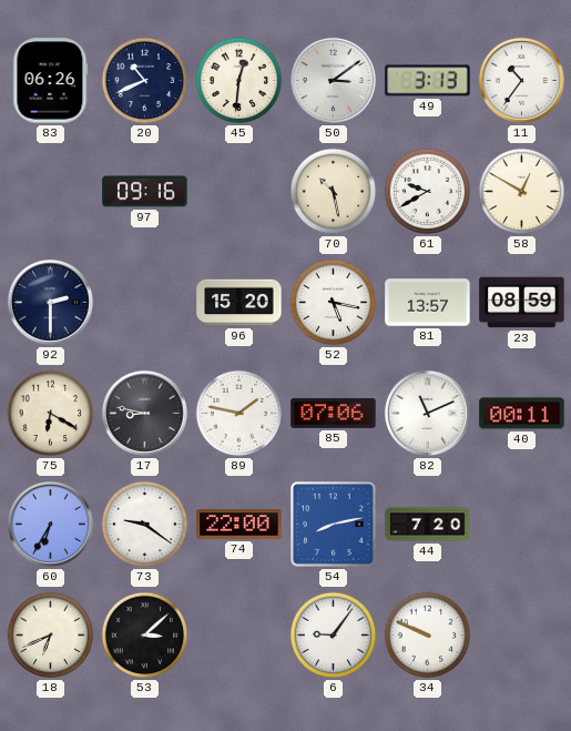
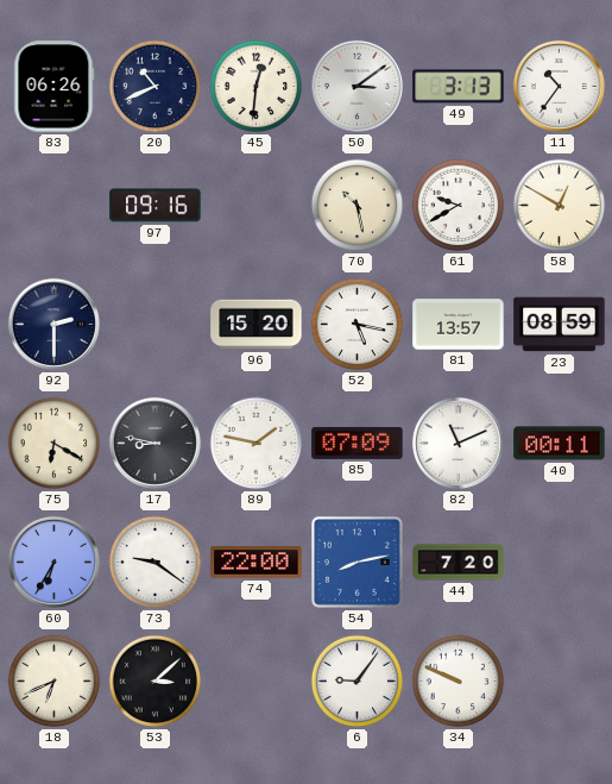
85: 07:06 -> 07:09
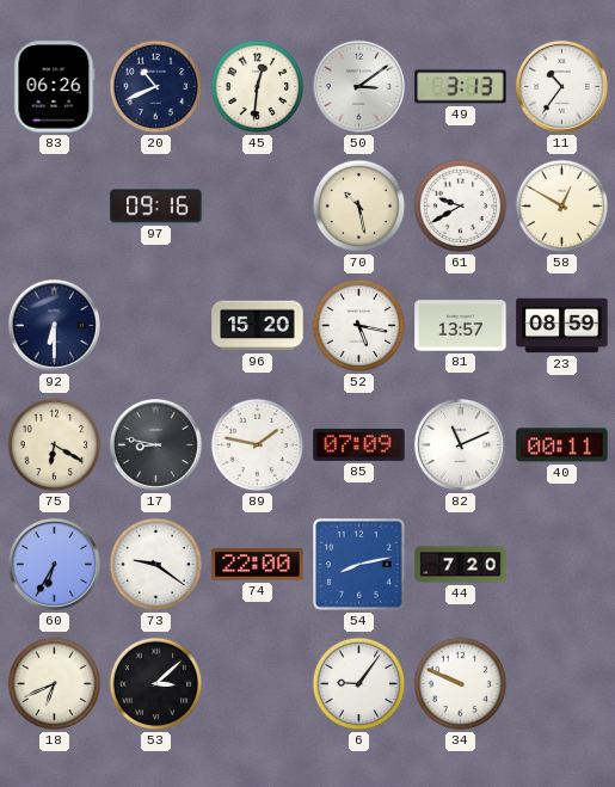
92: 2:30 -> 6:30
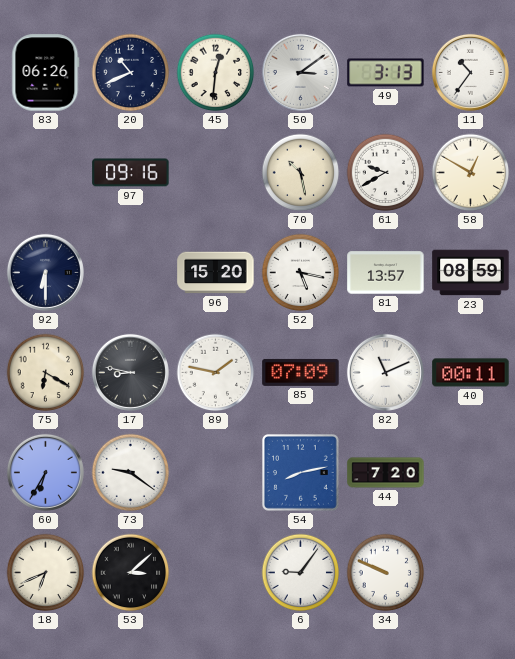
74: 22:00 -> none
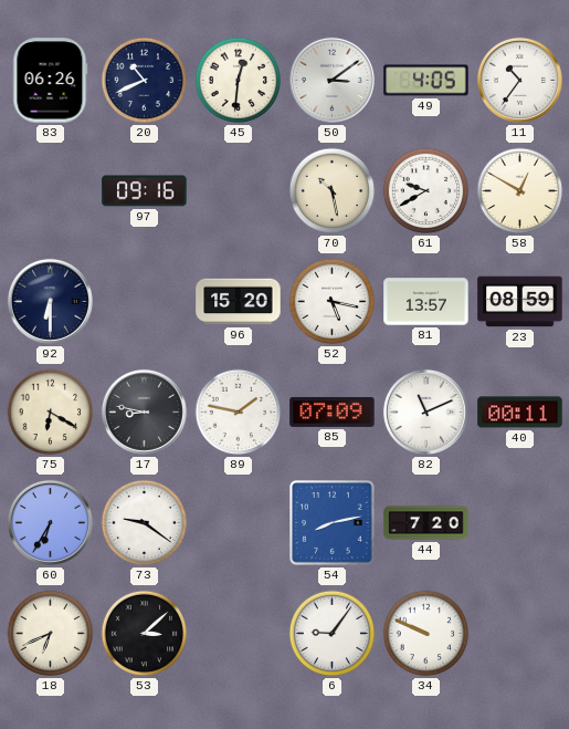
49: 3:13 -> 4:05
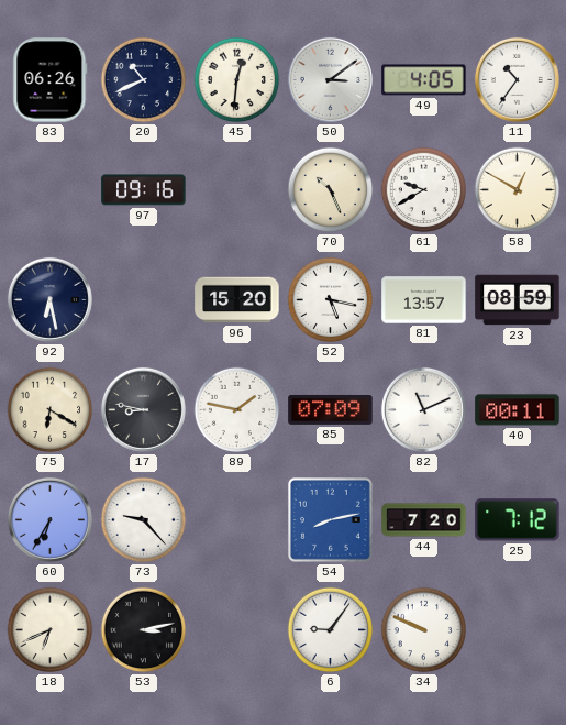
70: 10:28 -> 10:26
92: 6:30 -> 6:28
73: 9:21 -> 9:23
25: none -> 7:12
53: 3:08 -> 3:13
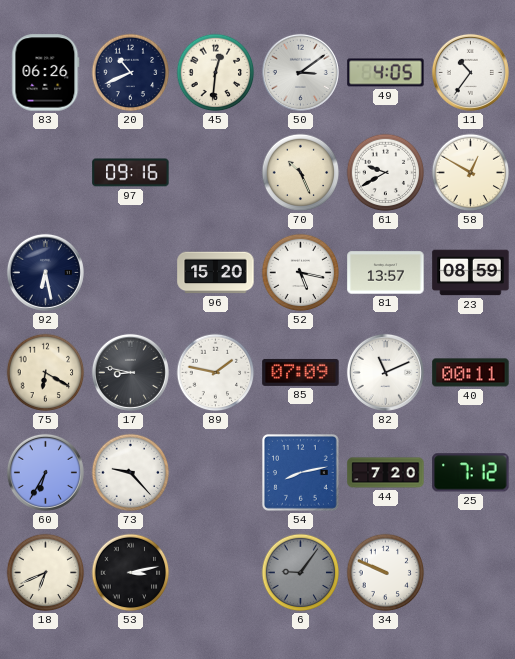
6 dial: white -> grey
